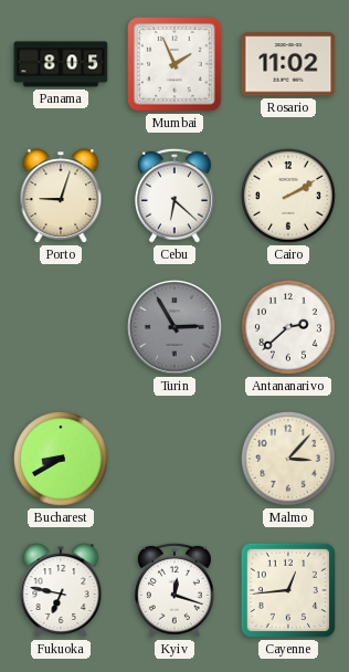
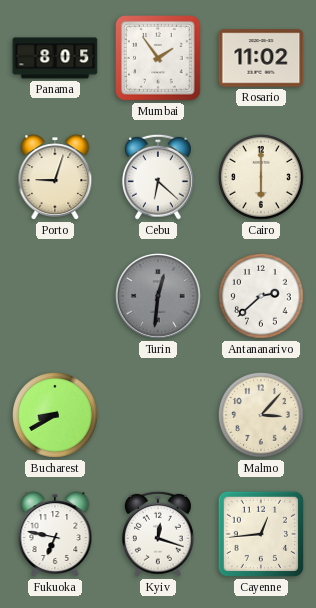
Mumbai: 1:56 -> 1:54
Cairo: 2:10 -> 6:00
Turin: 2:55 -> 12:31
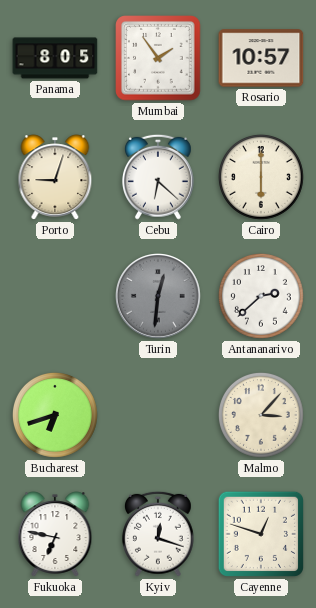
Rosario: 11:02 -> 10:57
Bucharest: 8:40 -> 6:42
Cayenne: 12:44 -> 12:48
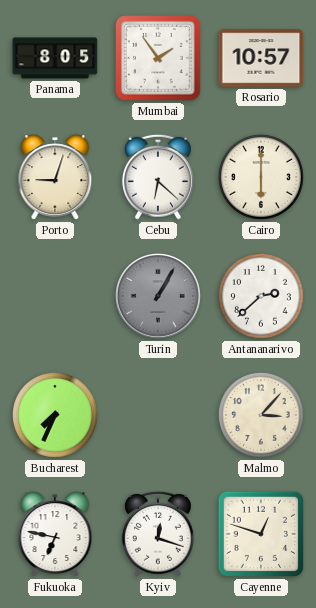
Turin: 12:31 -> 1:05
Bucharest: 6:42 -> 7:34
